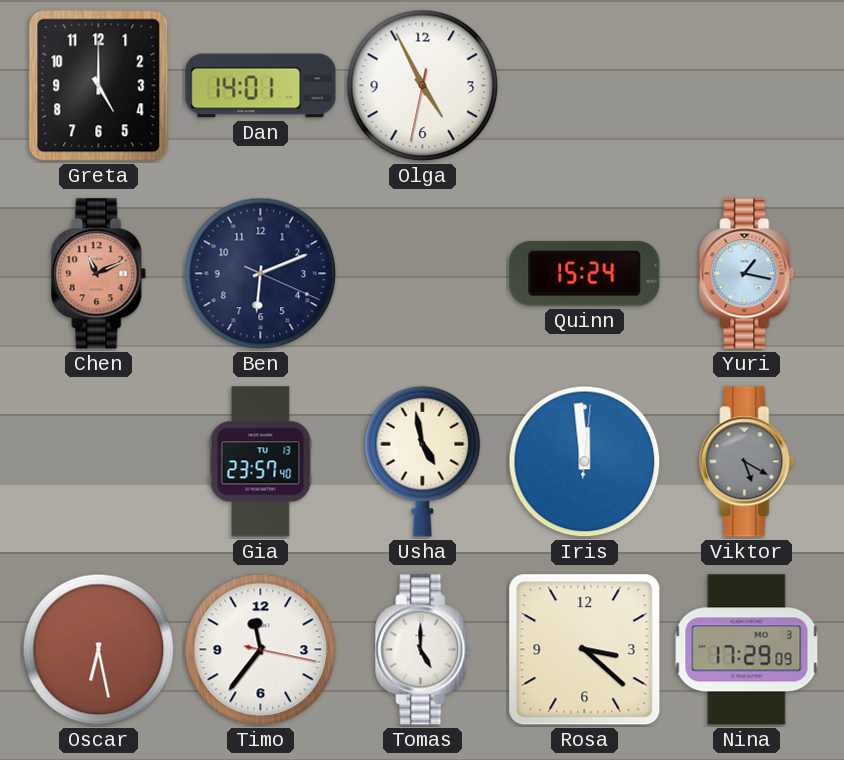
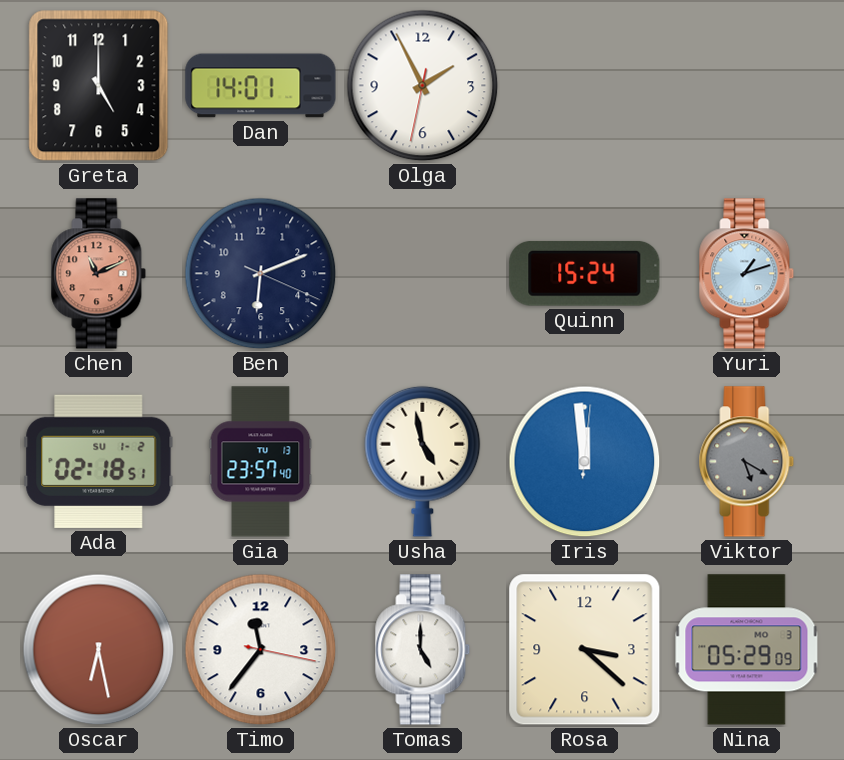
Olga: 4:55 -> 1:55
Yuri: 1:17 -> 1:12
Ada: none -> 02:18
Nina: 17:29 -> 05:29
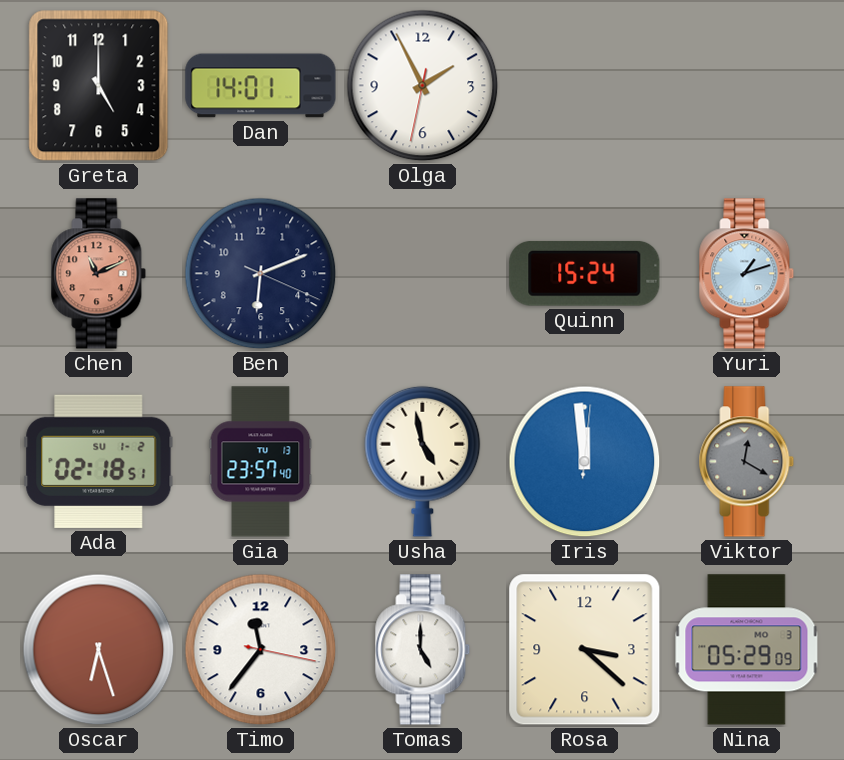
Viktor: 5:20 -> 12:20
Oscar: 6:28 -> 6:27
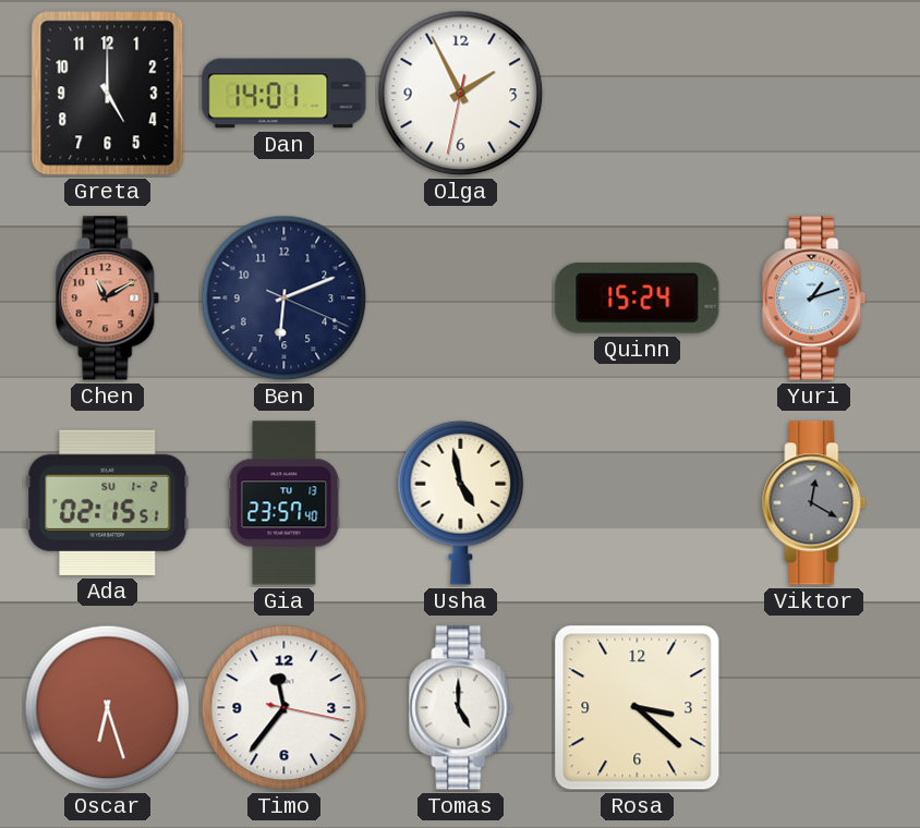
Chen: 11:11 -> 11:10
Ada: 02:18 -> 02:15
Iris: 11:59 -> none
Nina: 05:29 -> none
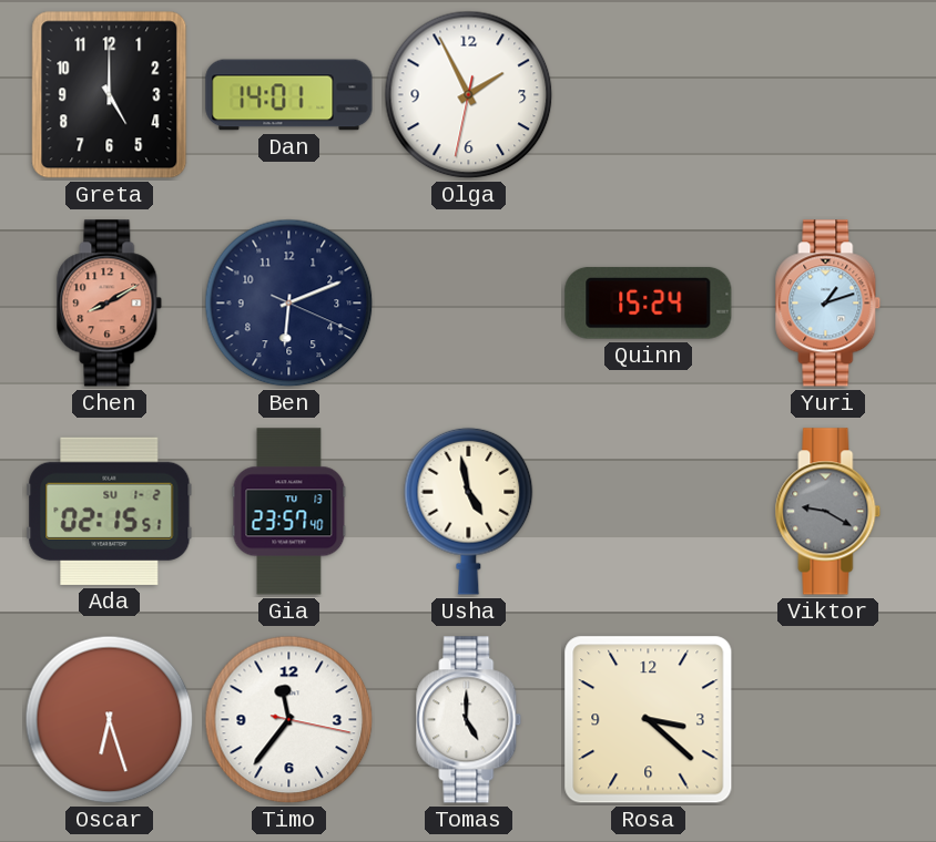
Chen: 11:10 -> 8:10
Viktor: 12:20 -> 9:20
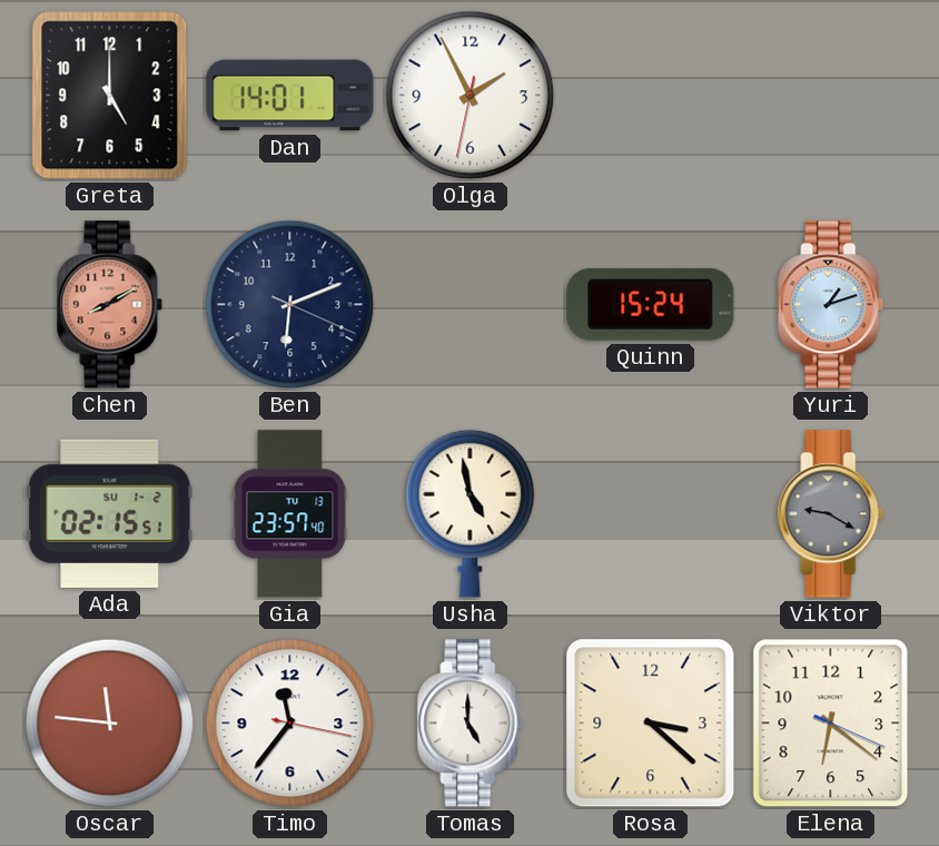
Oscar: 6:27 -> 11:46
Elena: none -> 6:21
